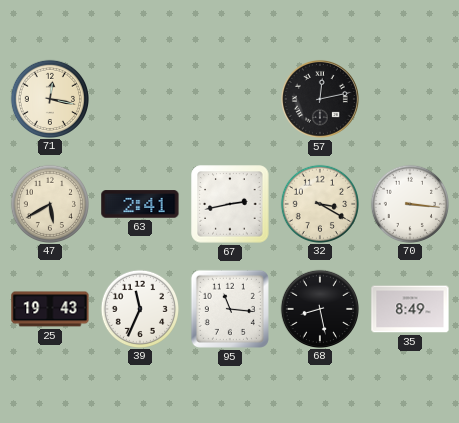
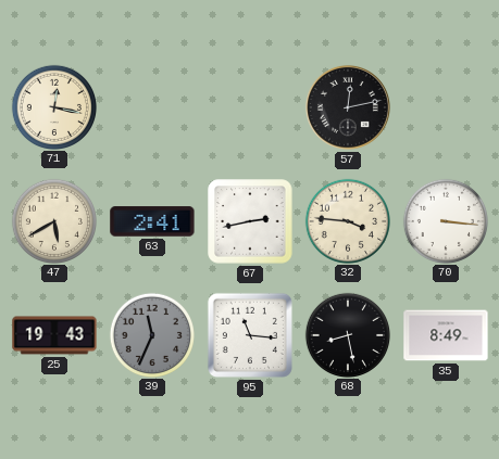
32: 3:20 -> 3:46
39 dial: white -> grey
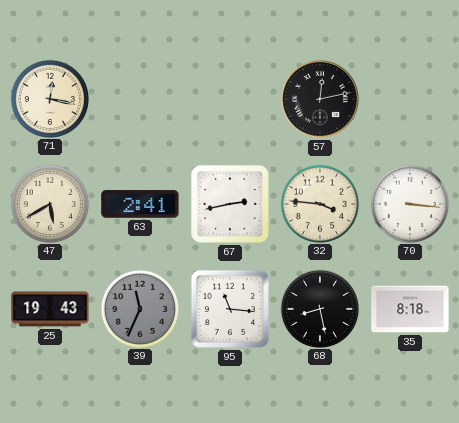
35: 8:49 -> 8:18
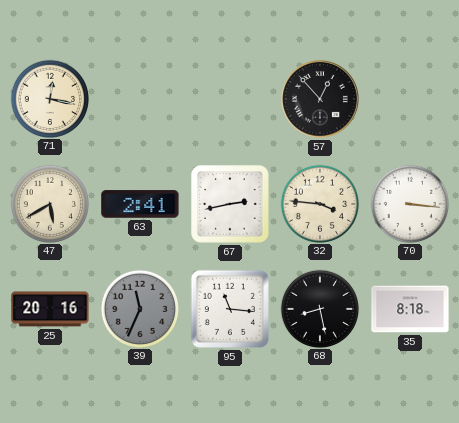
57: 12:13 -> 12:53
25: 19:43 -> 20:16
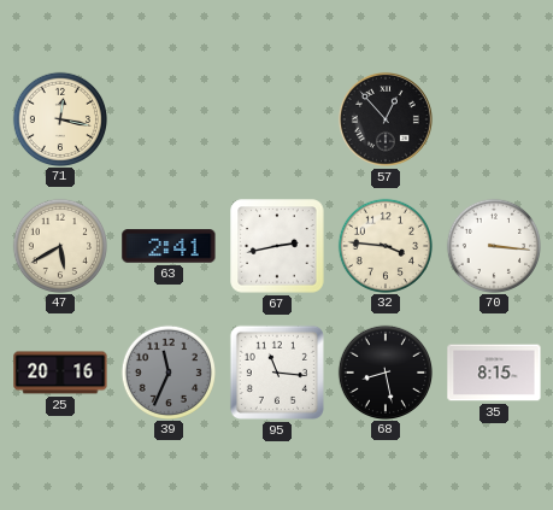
35: 8:18 -> 8:15
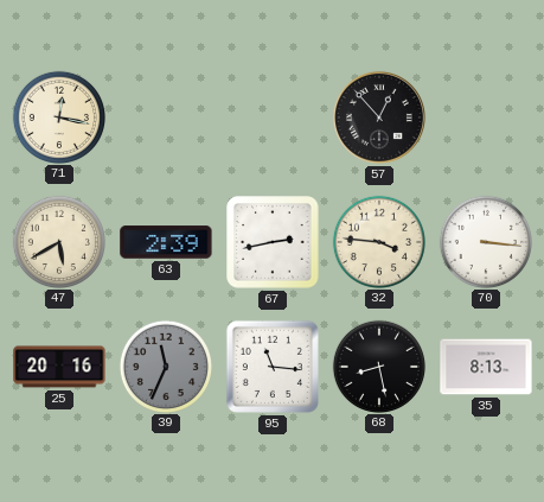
63: 2:41 -> 2:39
35: 8:15 -> 8:13
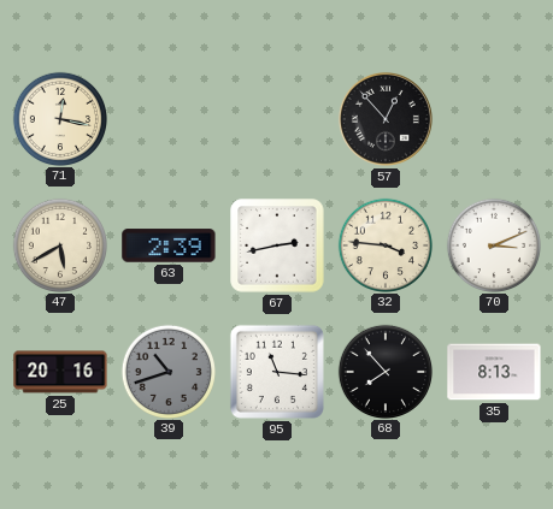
70: 3:16 -> 3:11
39: 11:34 -> 10:42
68: 8:28 -> 7:53
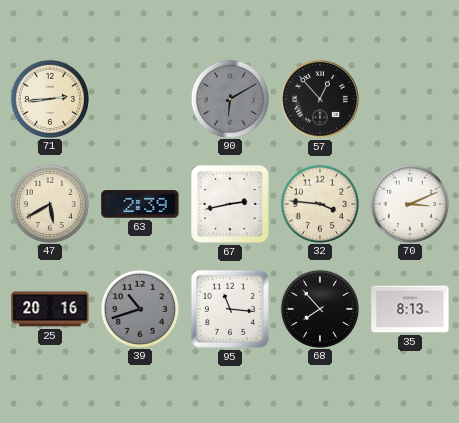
71: 12:17 -> 2:44
90: none -> 6:10
